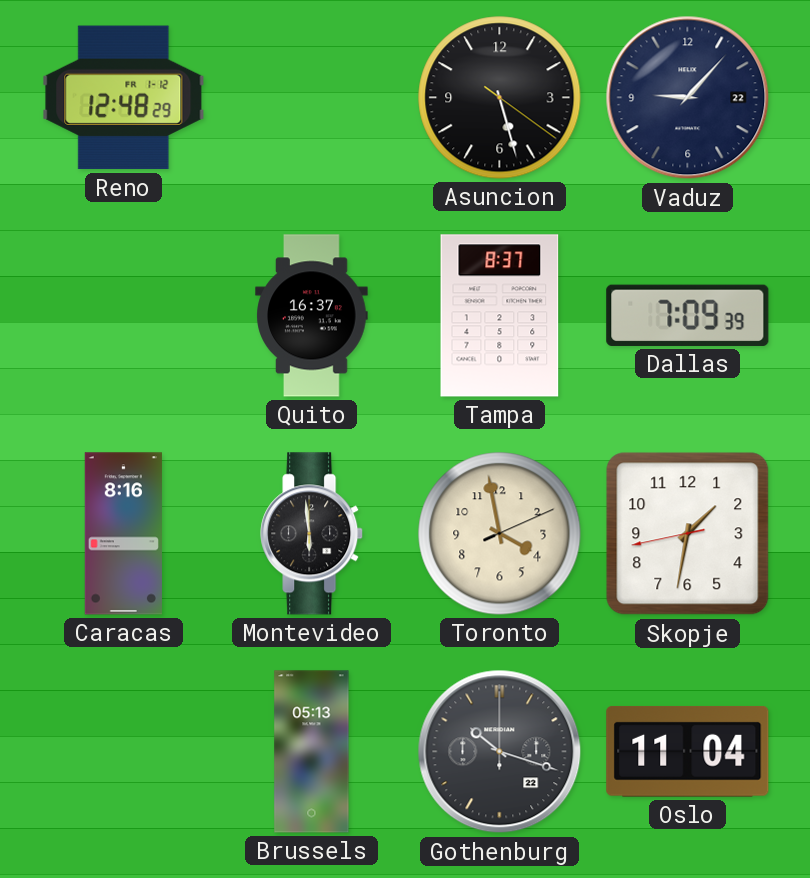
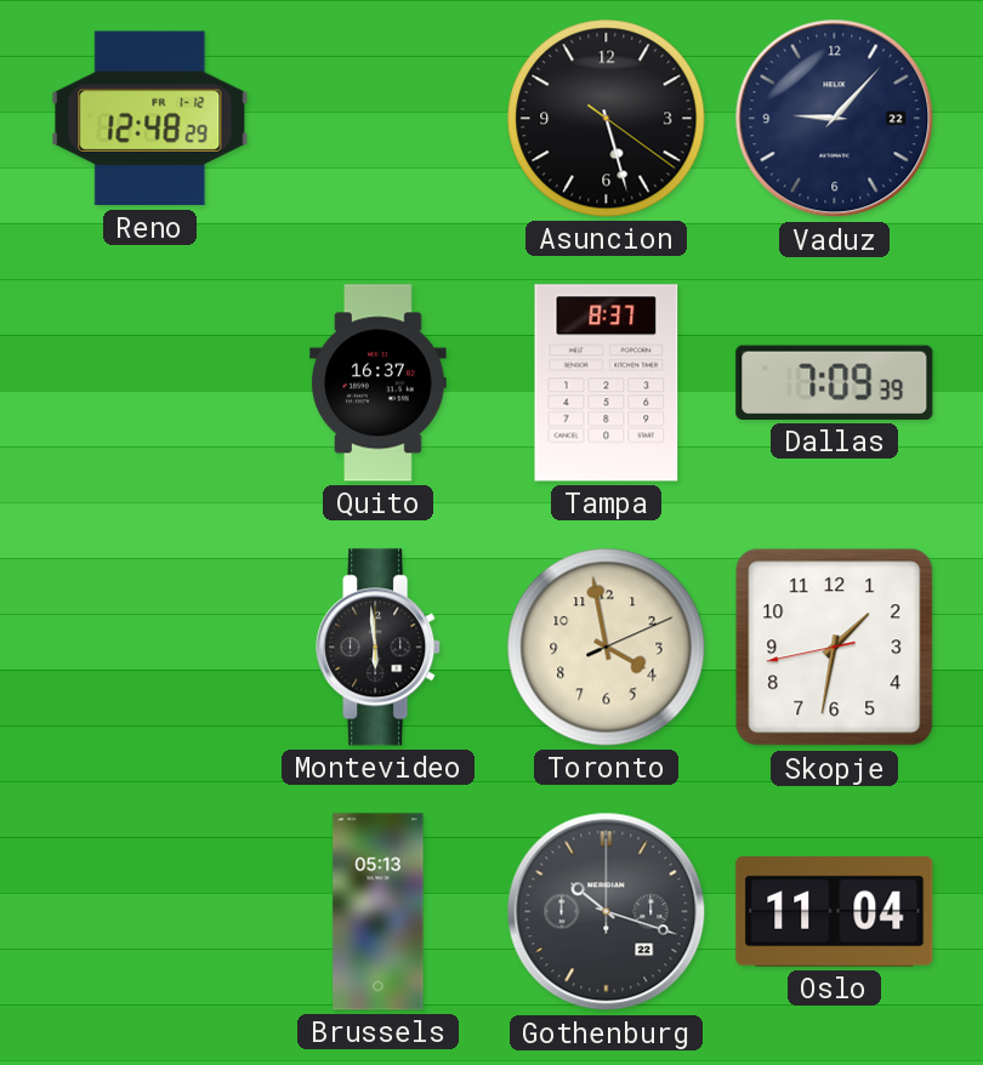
Caracas: 8:16 -> none
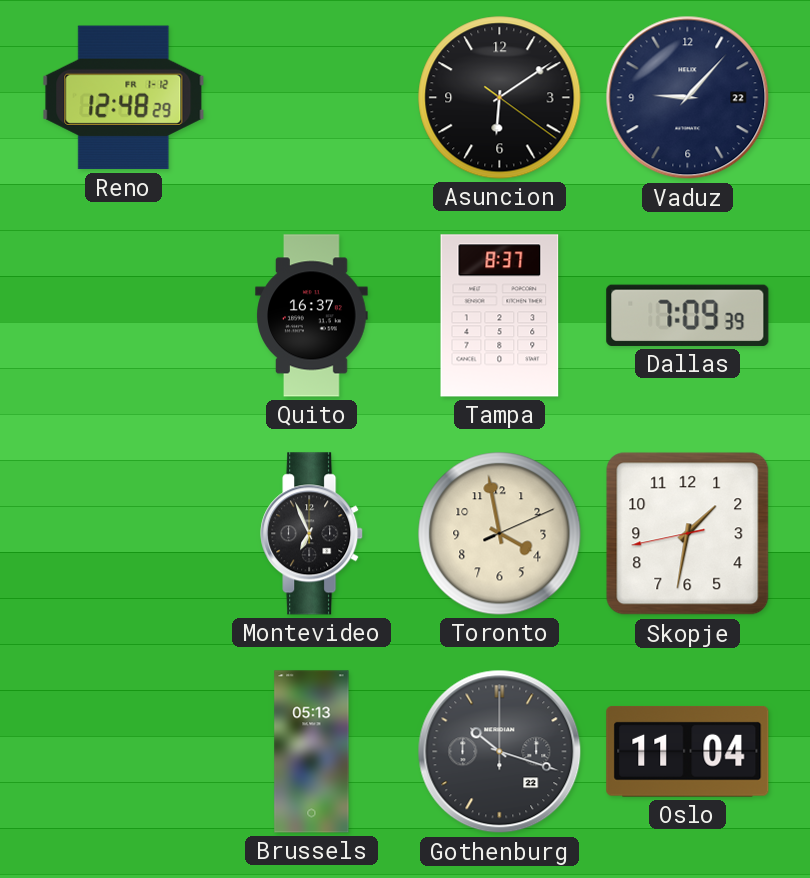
Asuncion: 5:27 -> 6:09
Montevideo: 5:59 -> 6:56
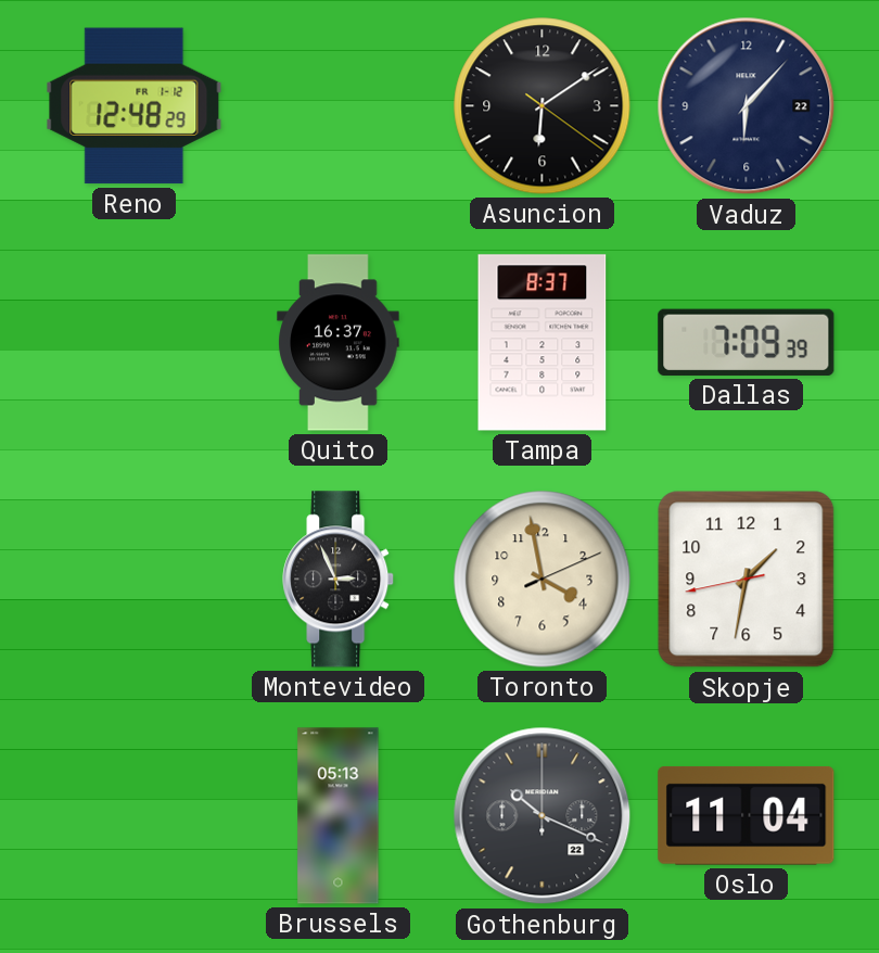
Vaduz: 9:07 -> 6:07
Montevideo: 6:56 -> 2:56
Gothenburg: 10:18 -> 10:19
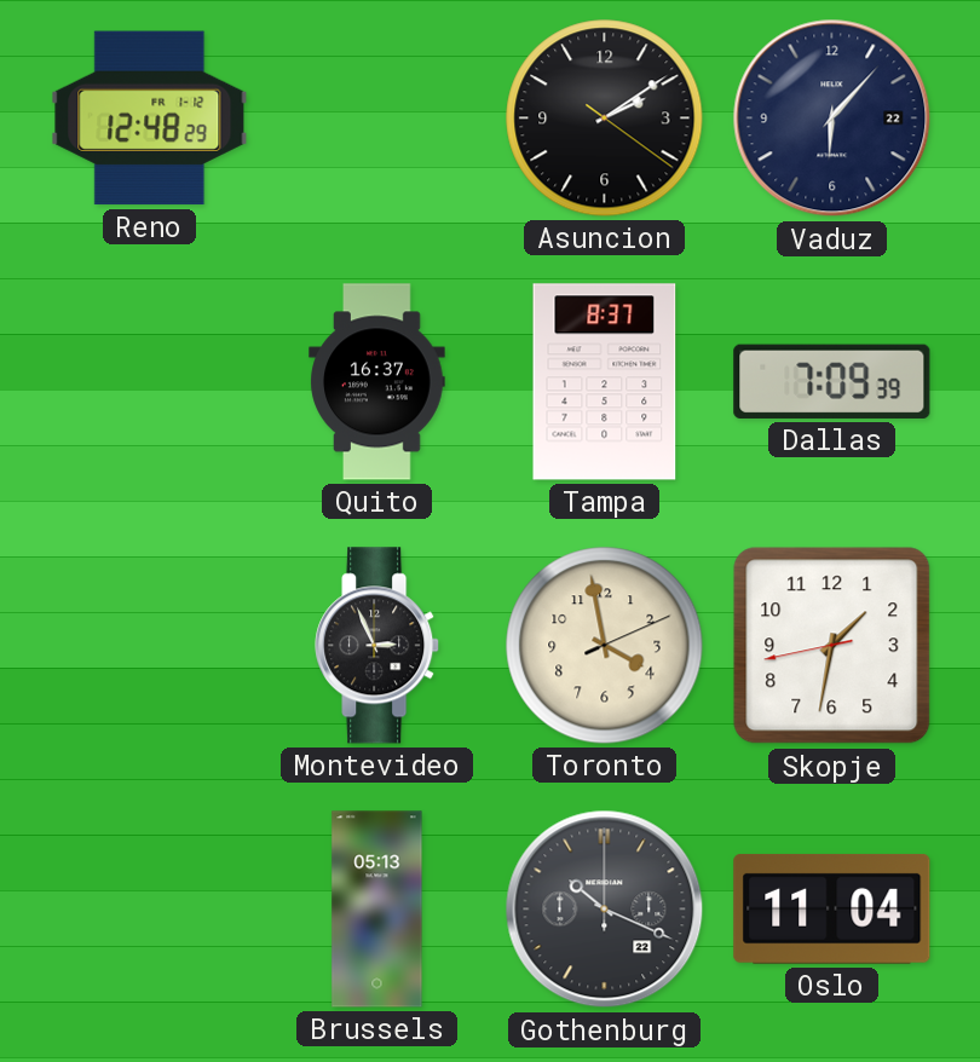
Asuncion: 6:09 -> 2:09
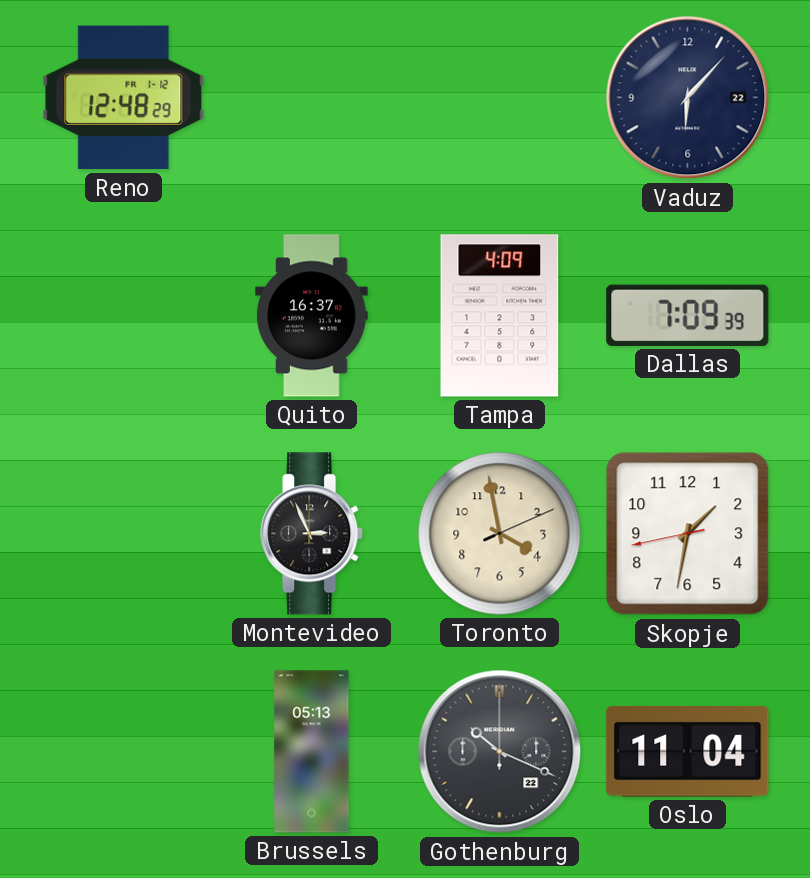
Asuncion: 2:09 -> none
Tampa: 8:37 -> 4:09
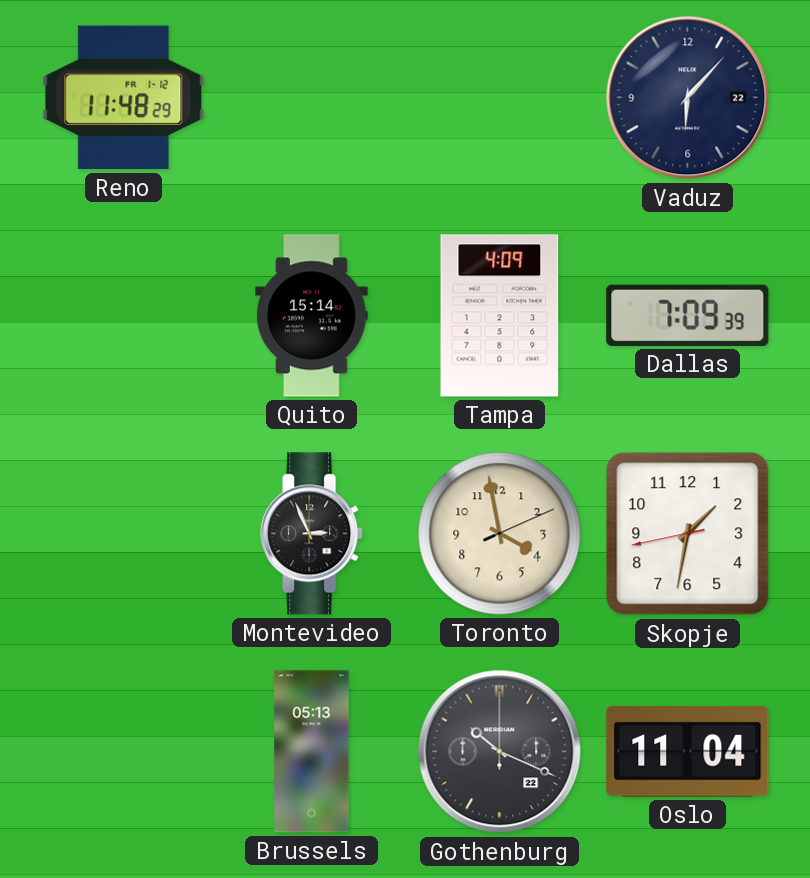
Reno: 12:48 -> 11:48
Quito: 16:37 -> 15:14
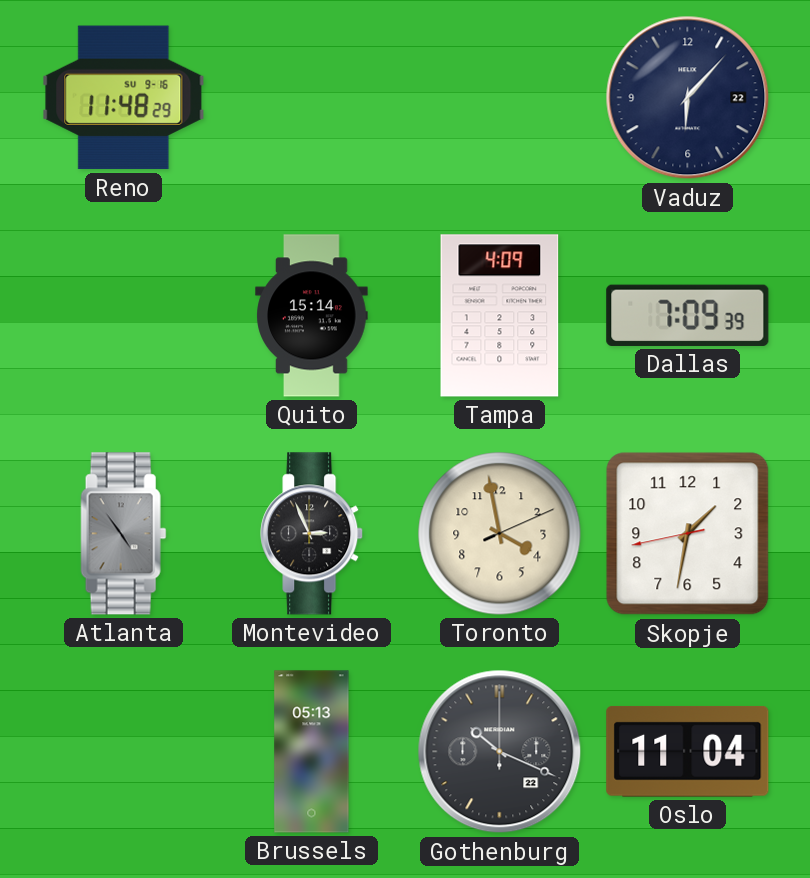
Reno date: FR 1-12 -> SU 9-16
Atlanta: none -> 4:54
